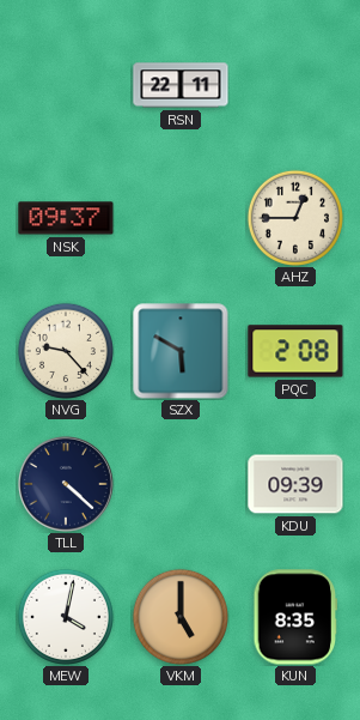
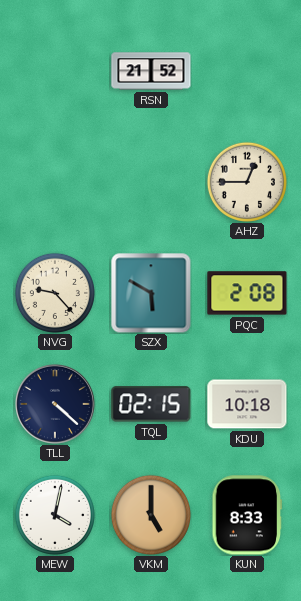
RSN: 22:11 -> 21:52
NSK: 09:37 -> none
TQL: none -> 02:15
KDU: 09:39 -> 10:18
KUN: 8:35 -> 8:33
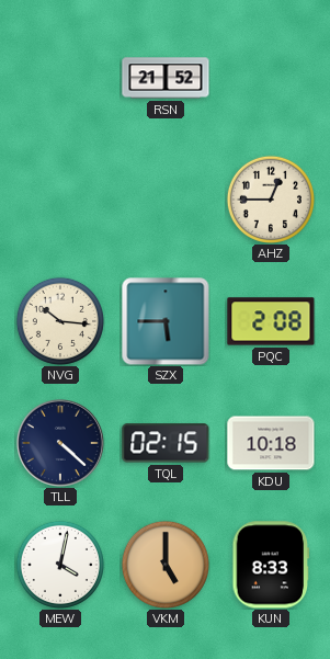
NVG: 9:23 -> 10:16
SZX: 5:50 -> 5:45
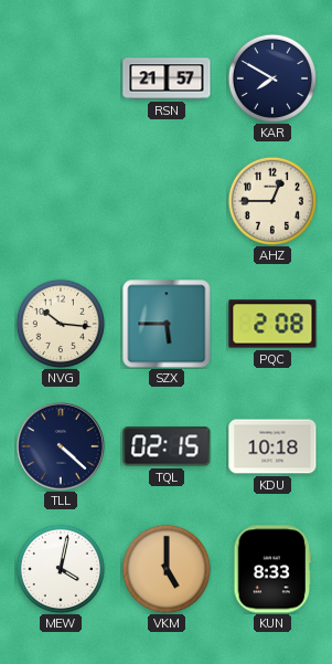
RSN: 21:52 -> 21:57
KAR: none -> 7:50
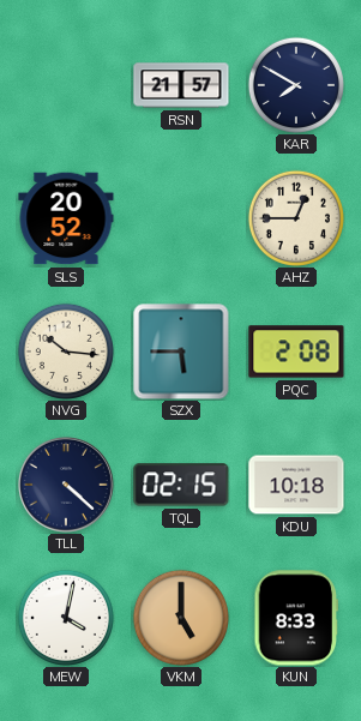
SLS: none -> 20:52
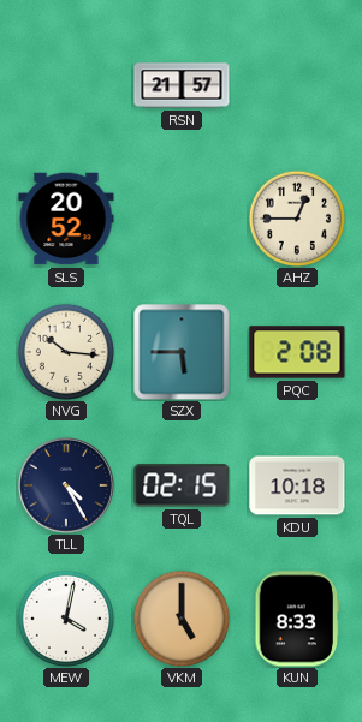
KAR: 7:50 -> none
TLL: 4:22 -> 4:25
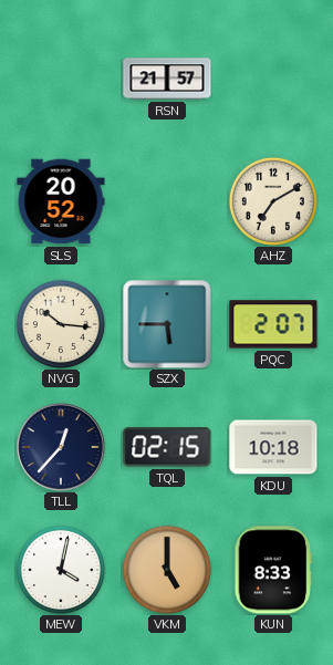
AHZ: 12:45 -> 7:10
PQC: 2:08 -> 2:07
TLL: 4:25 -> 12:37
